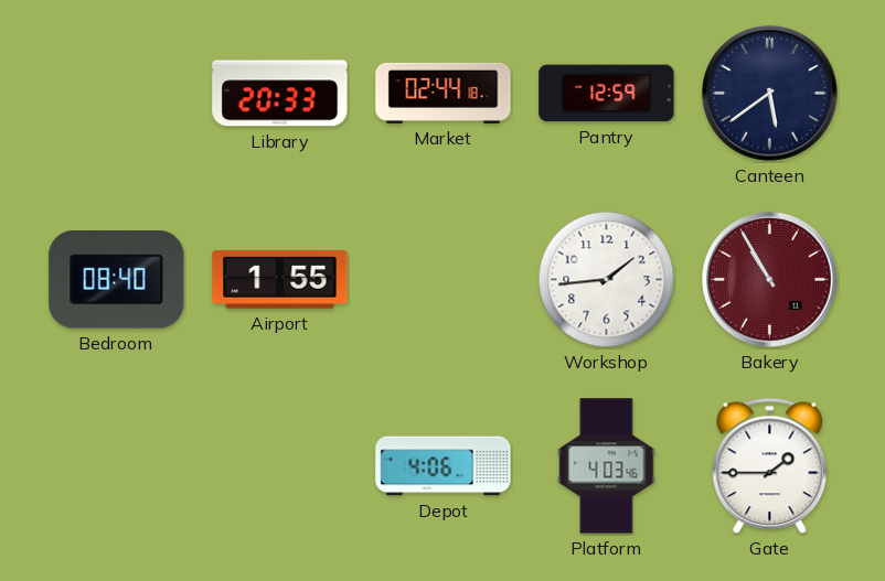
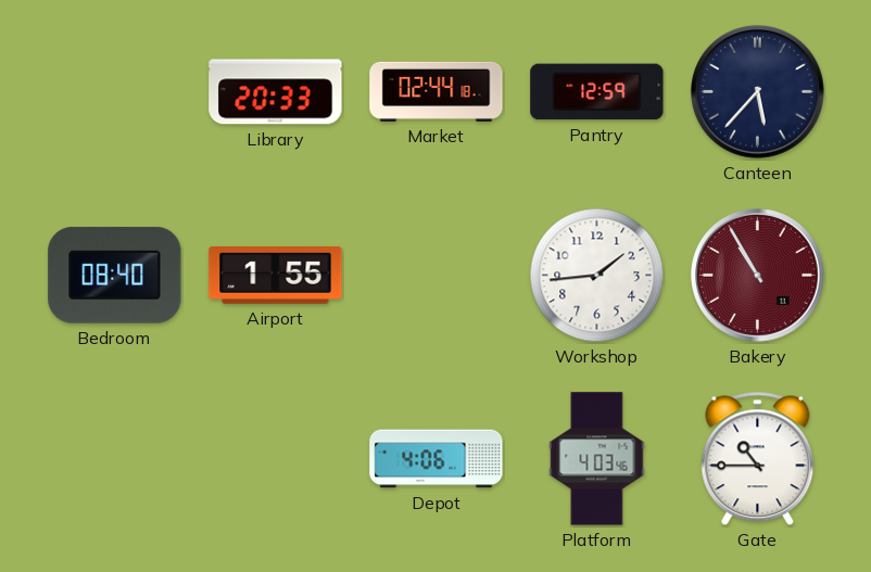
Canteen: 5:39 -> 5:37
Gate: 1:45 -> 10:45
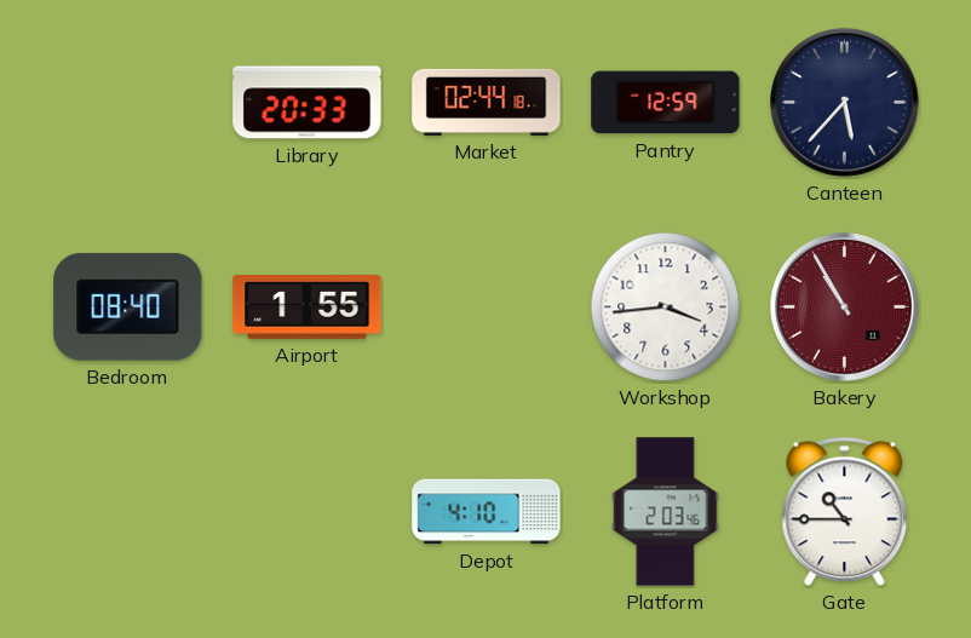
Workshop: 1:44 -> 3:44
Depot: 4:06 -> 4:10
Platform: 4:03 -> 2:03
